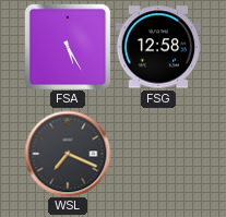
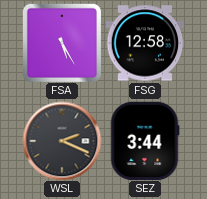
WSL: 7:19 -> 2:19
SEZ: none -> 3:44
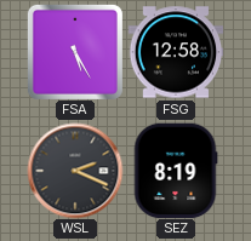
SEZ: 3:44 -> 8:19
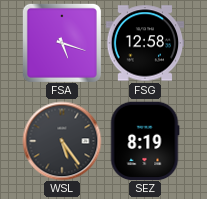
FSA: 5:25 -> 5:18
WSL: 2:19 -> 5:24
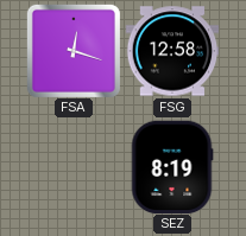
FSA: 5:18 -> 12:18
WSL: 5:24 -> none
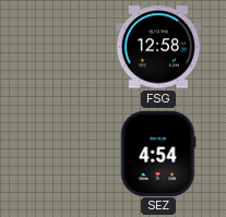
FSA: 12:18 -> none
SEZ: 8:19 -> 4:54
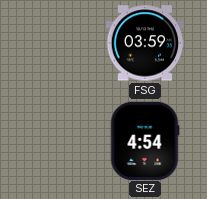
FSG: 12:58 -> 03:59
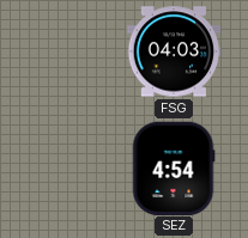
FSG: 03:59 -> 04:03
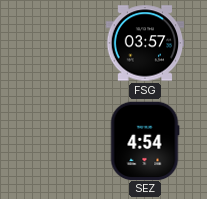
FSG: 04:03 -> 03:57
